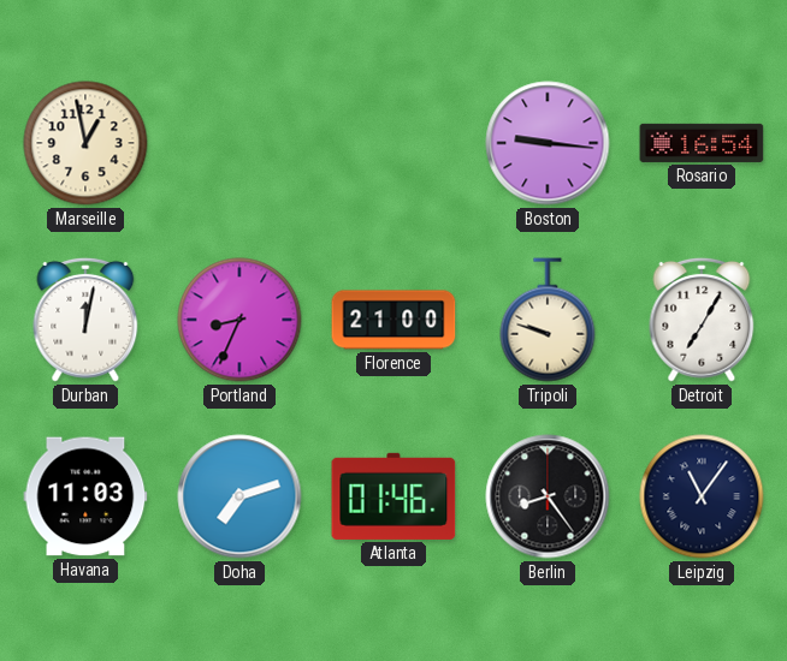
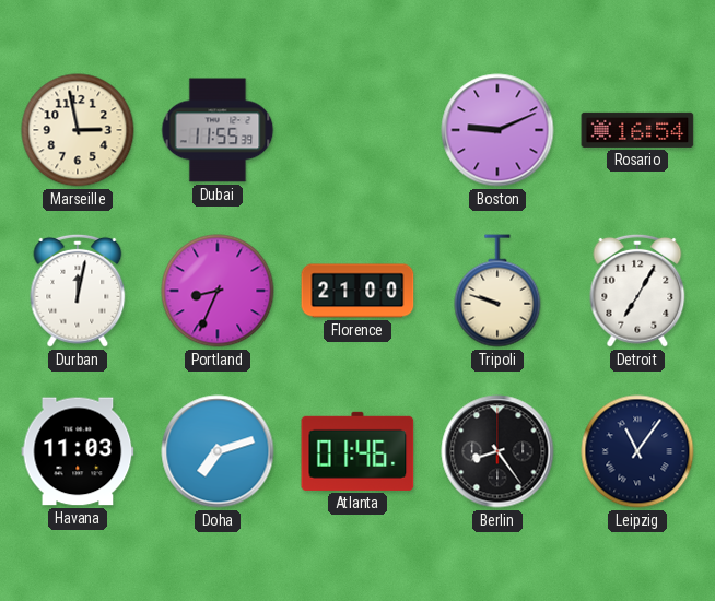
Marseille: 12:58 -> 2:58
Dubai: none -> 11:55
Boston: 9:16 -> 9:11
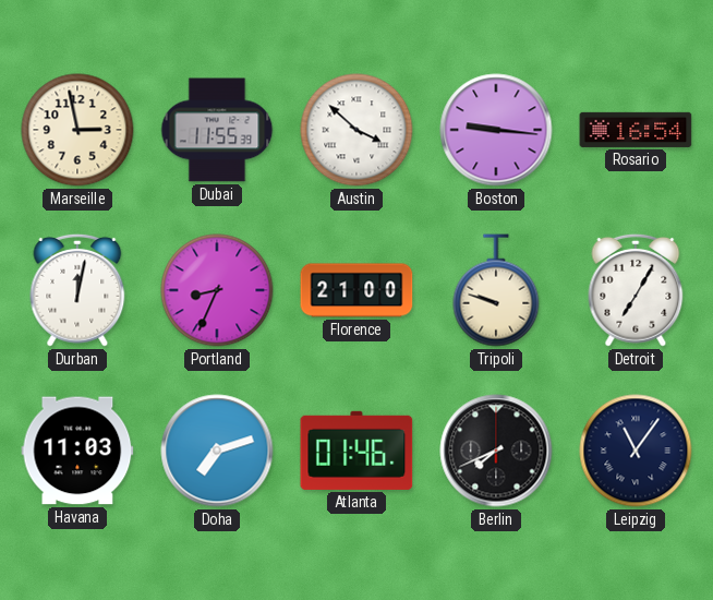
Austin: none -> 3:52
Boston: 9:11 -> 9:16
Berlin: 8:24 -> 7:41
